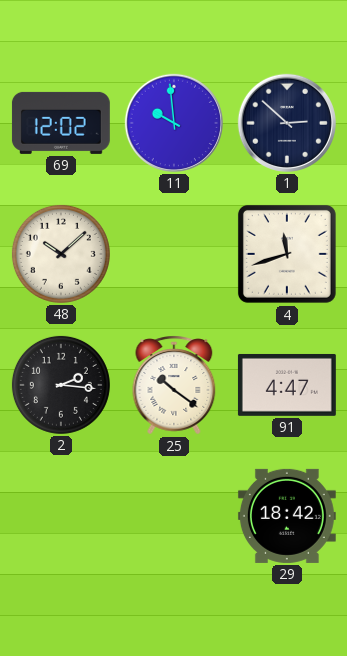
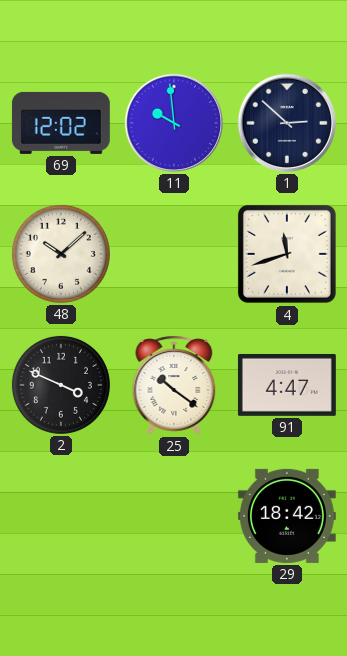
2: 2:16 -> 3:49
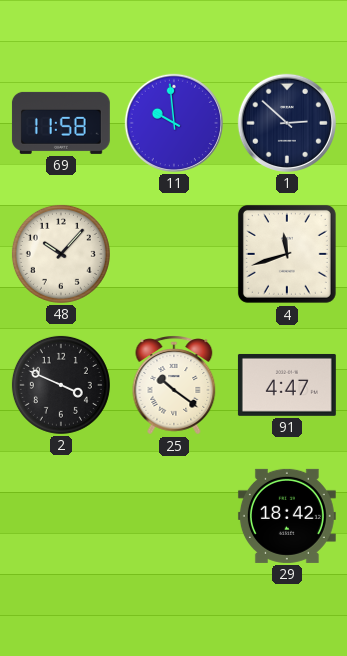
69: 12:02 -> 11:58
48: 10:08 -> 10:07
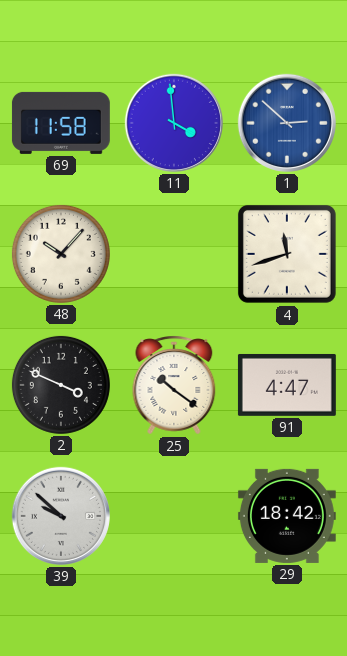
11: 9:59 -> 3:59
1 dial: navy -> blue
39: none -> 9:52
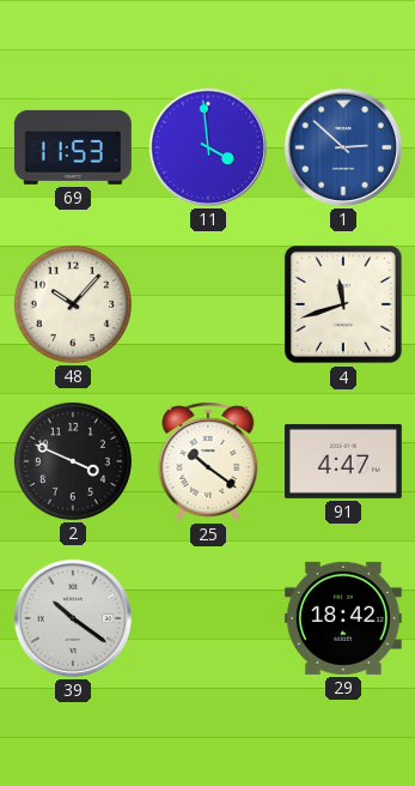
69: 11:58 -> 11:53
39: 9:52 -> 10:21
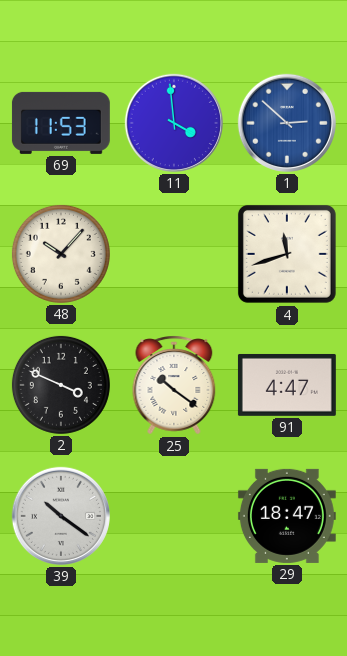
29: 18:42 -> 18:47
